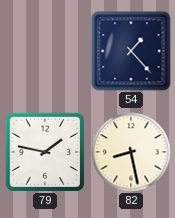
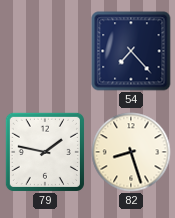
54: 1:23 -> 7:23
82: 8:28 -> 8:27
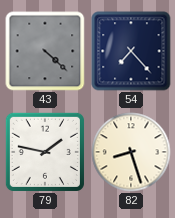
43: none -> 4:22
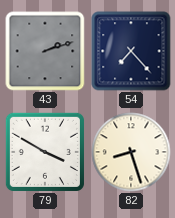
43: 4:22 -> 2:12
79: 1:47 -> 3:50
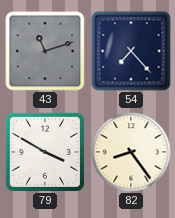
43: 2:12 -> 11:12
82: 8:27 -> 8:24
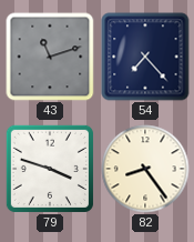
79: 3:50 -> 3:48
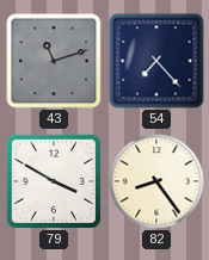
79: 3:48 -> 3:50
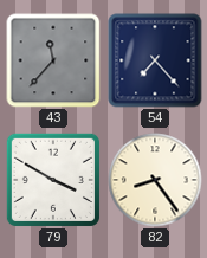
43: 11:12 -> 11:37
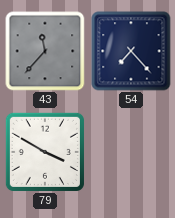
82: 8:24 -> none
